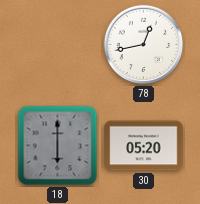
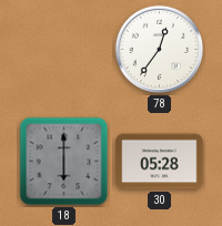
78: 12:43 -> 12:36
30: 05:20 -> 05:28
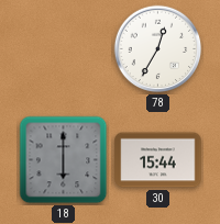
78: 12:36 -> 12:35
30: 05:28 -> 15:44
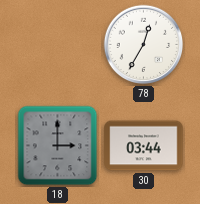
18: 6:00 -> 3:00
30: 15:44 -> 03:44
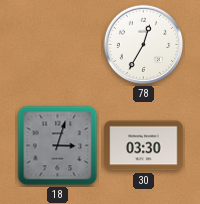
18: 3:00 -> 3:03
30: 03:44 -> 03:30
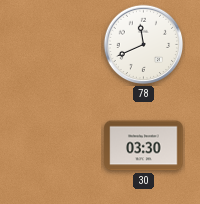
78: 12:35 -> 11:41
18: 3:03 -> none
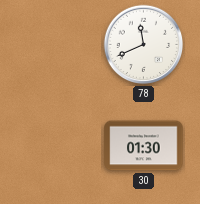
30: 03:30 -> 01:30
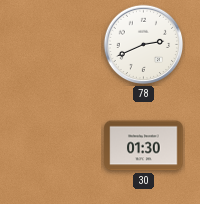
78: 11:41 -> 2:41
